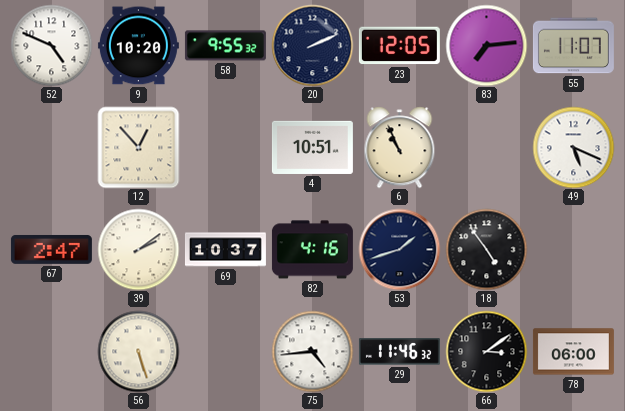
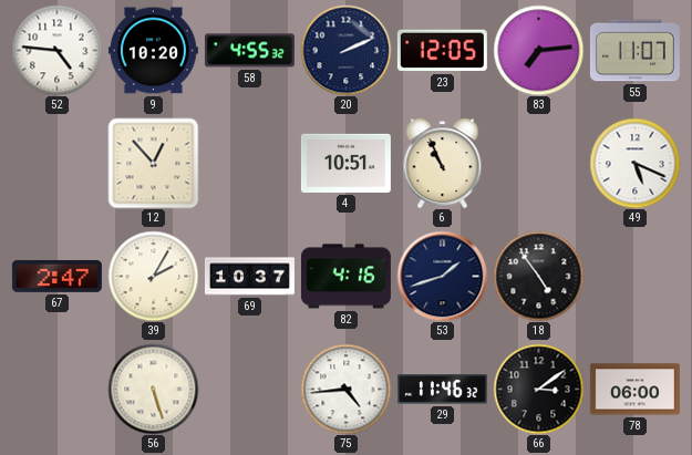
52: 4:49 -> 4:46
58: 9:55 -> 4:55
39: 2:09 -> 2:05
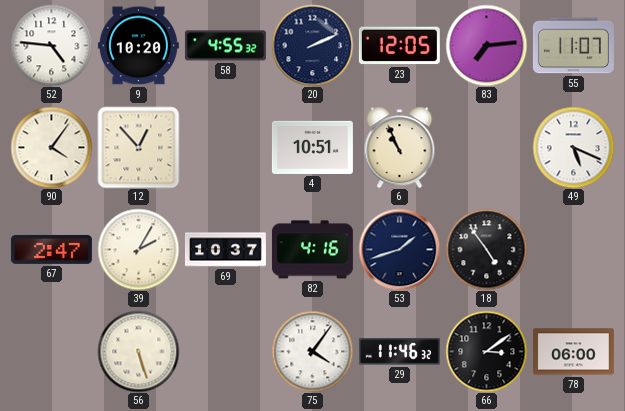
90: none -> 4:06
75: 4:44 -> 4:06
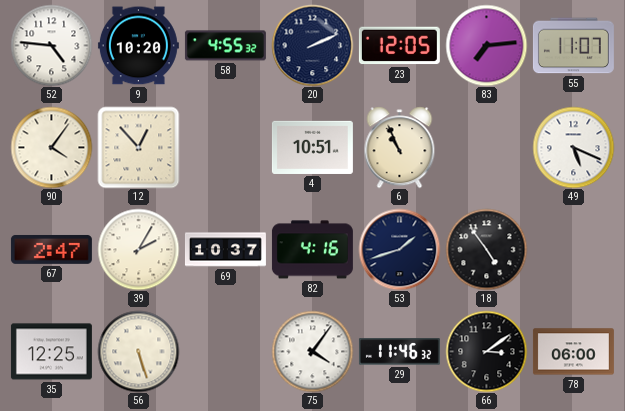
35: none -> 12:25
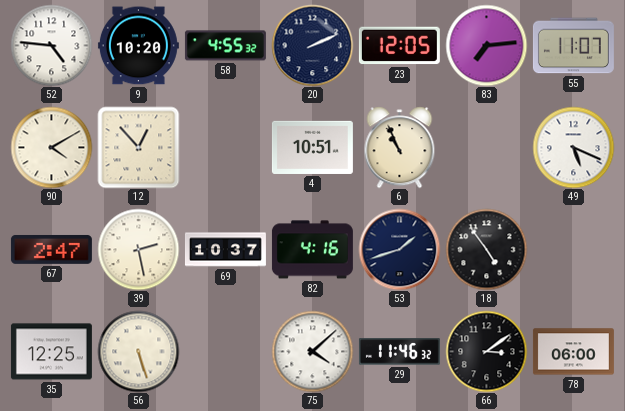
90: 4:06 -> 4:10
39: 2:05 -> 2:28
75: 4:06 -> 4:08
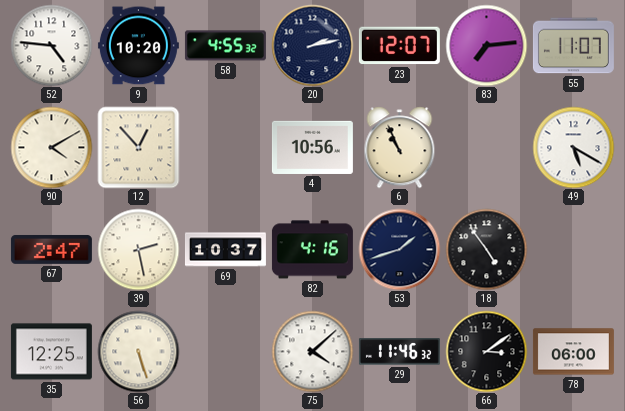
20: 2:11 -> 2:13
23: 12:05 -> 12:07
4: 10:51 -> 10:56
49: 5:19 -> 5:20
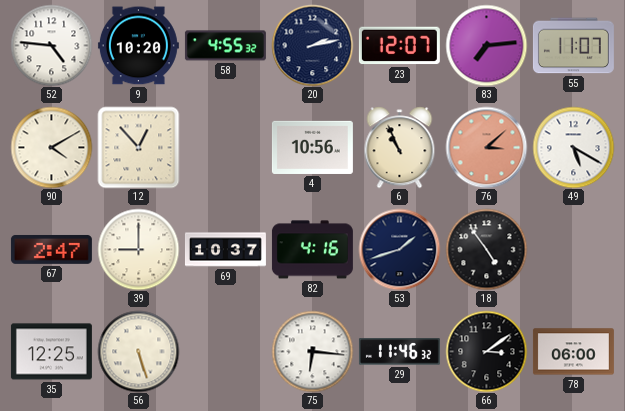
76: none -> 3:08
39: 2:28 -> 9:00
75: 4:08 -> 6:16
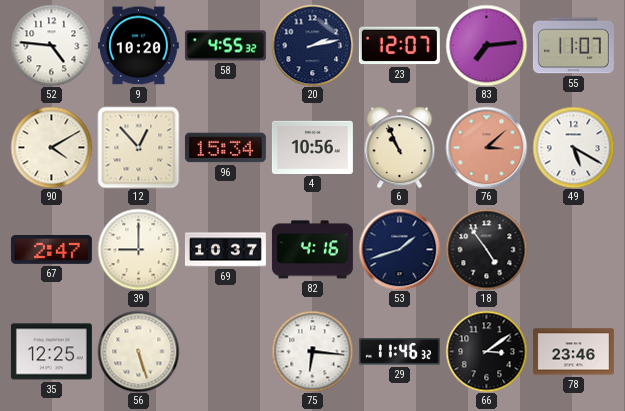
96: none -> 15:34
78: 06:00 -> 23:46
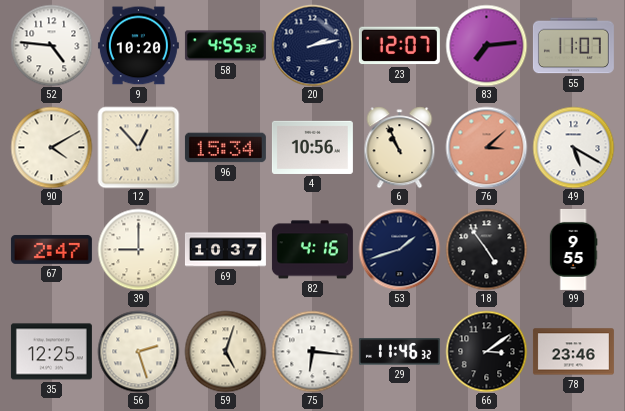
99: none -> 9:55
56: 5:27 -> 2:27
59: none -> 5:03
